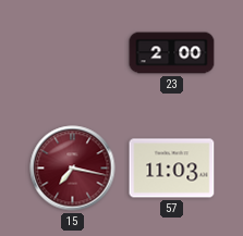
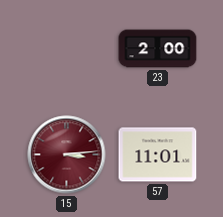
15: 7:17 -> 3:14
57: 11:03 -> 11:01
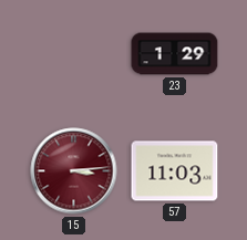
23: 2:00 -> 1:29
57: 11:01 -> 11:03
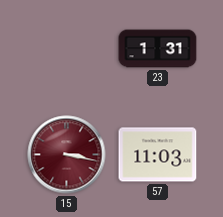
23: 1:29 -> 1:31
15: 3:14 -> 3:17
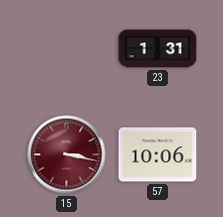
57: 11:03 -> 10:06
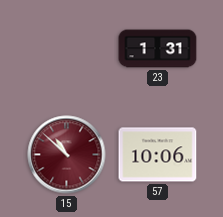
15: 3:17 -> 10:52
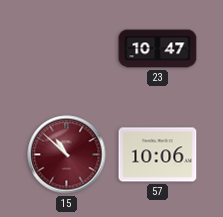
23: 1:31 -> 10:47
